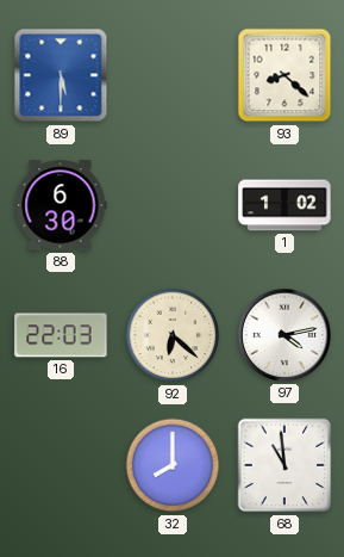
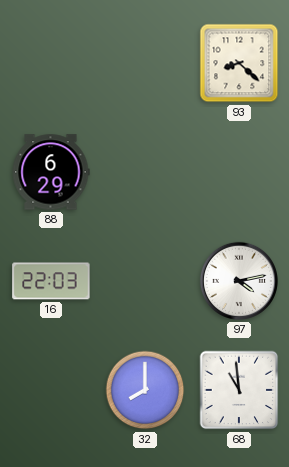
89: 5:30 -> none
88: 6:30 -> 6:29
1: 1:02 -> none
92: 6:22 -> none
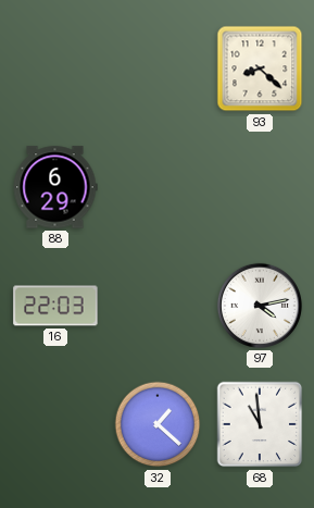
32: 8:00 -> 1:22
